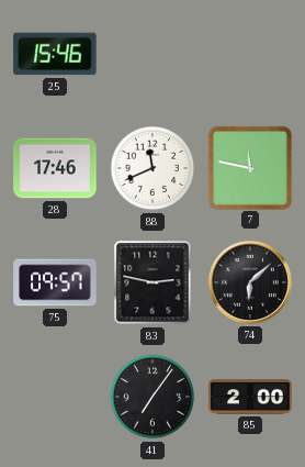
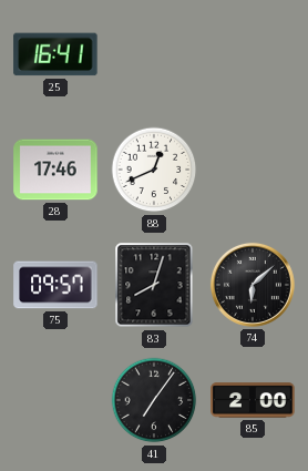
25: 15:46 -> 16:41
88: 11:41 -> 12:41
7: 11:47 -> none
83: 2:47 -> 8:03
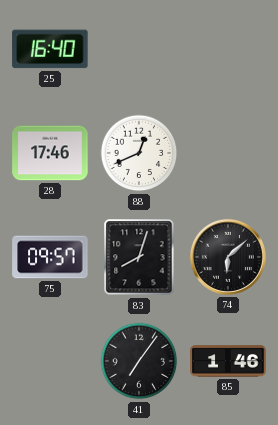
25: 16:41 -> 16:40
85: 2:00 -> 1:46
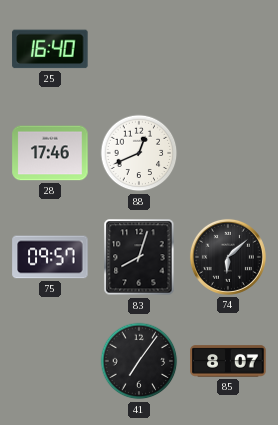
85: 1:46 -> 8:07
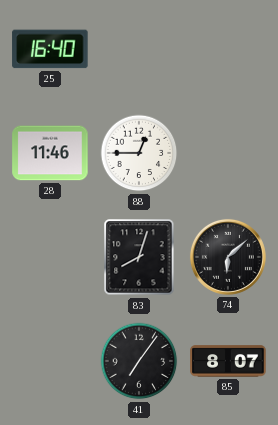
28: 17:46 -> 11:46
88: 12:41 -> 12:45
75: 09:57 -> none
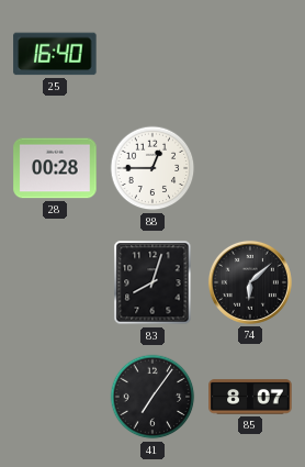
28: 11:46 -> 00:28
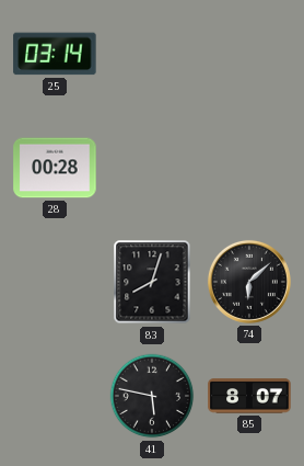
25: 16:40 -> 03:14
88: 12:45 -> none
41: 7:06 -> 5:47
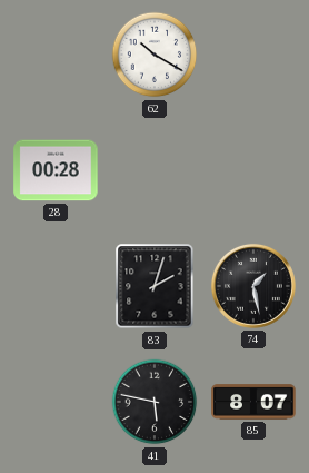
25: 03:14 -> none
62: none -> 10:20
83: 8:03 -> 2:03
74: 6:08 -> 1:28
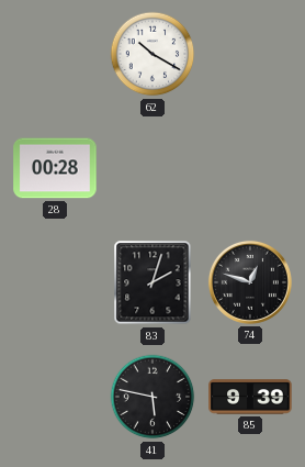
74: 1:28 -> 12:48
85: 8:07 -> 9:39
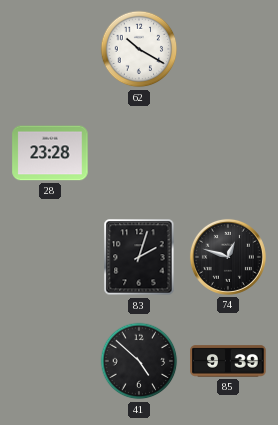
28: 00:28 -> 23:28
41: 5:47 -> 4:52
